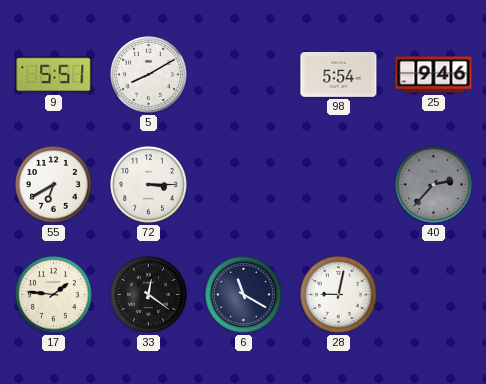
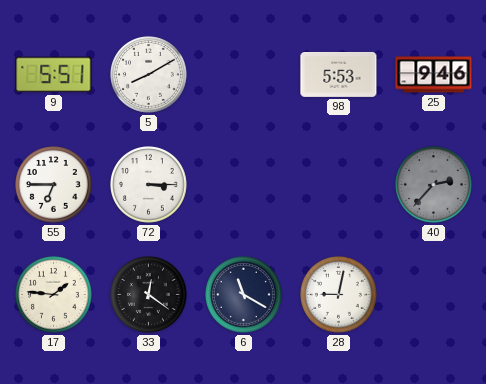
98: 5:54 -> 5:53
55: 6:40 -> 6:45
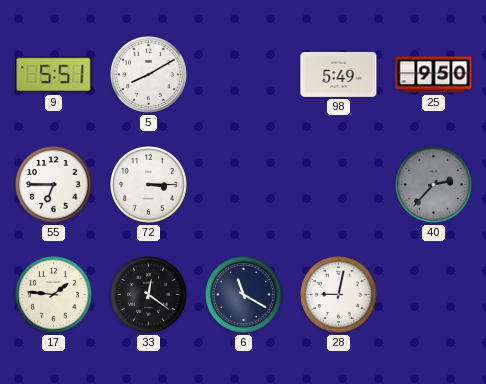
98: 5:53 -> 5:49
25: 9:46 -> 9:50
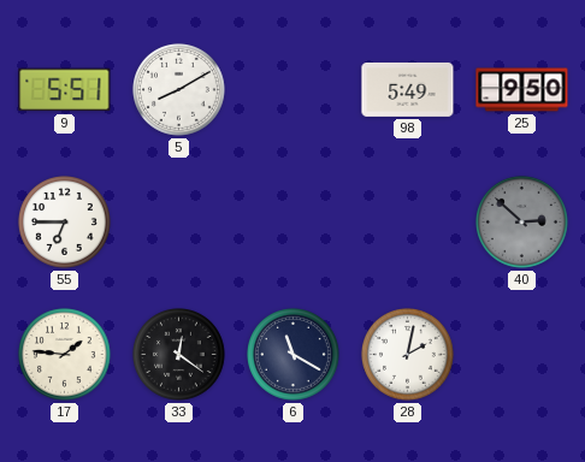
72: 3:15 -> none
40: 2:37 -> 2:52
28: 9:02 -> 2:02
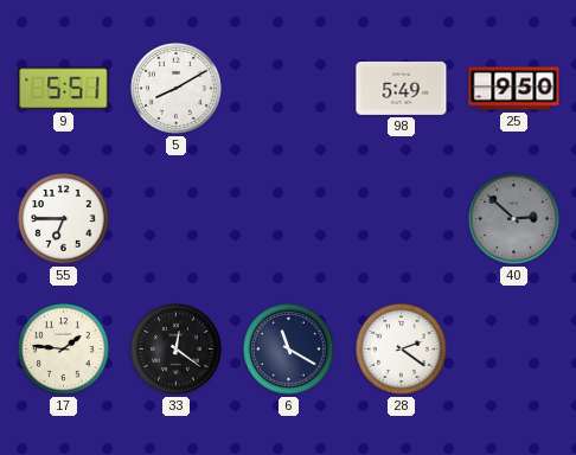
28: 2:02 -> 2:21
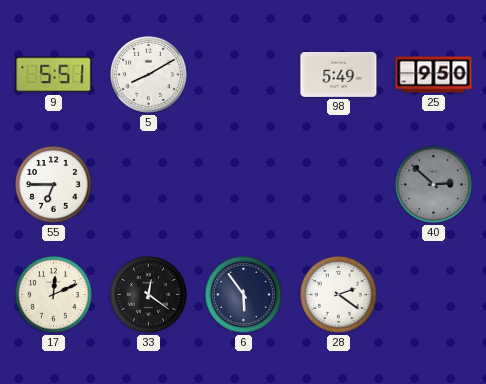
17: 1:46 -> 12:11
6: 11:20 -> 5:54
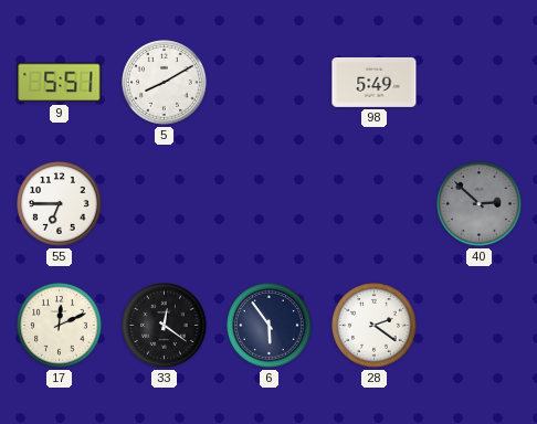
25: 9:50 -> none
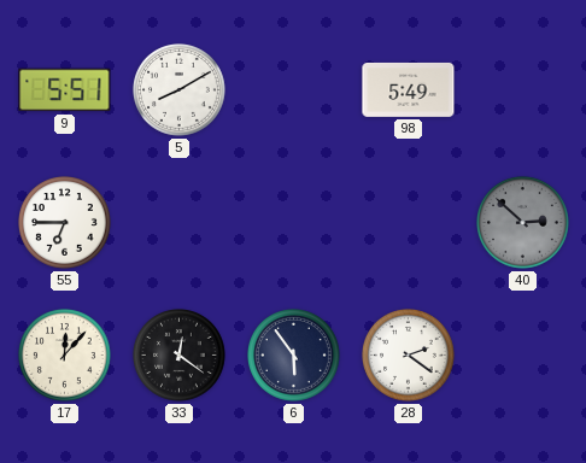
17: 12:11 -> 12:07
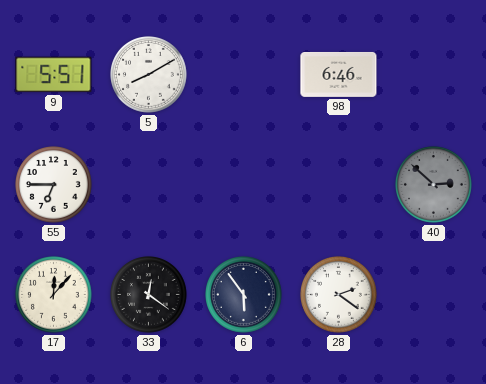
98: 5:49 -> 6:46
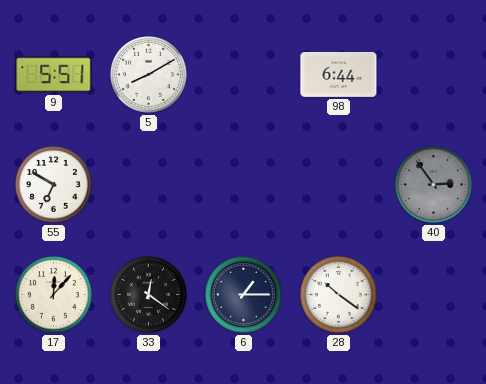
98: 6:46 -> 6:44
55: 6:45 -> 6:50
40: 2:52 -> 2:54
6: 5:54 -> 1:15
28: 2:21 -> 10:21
